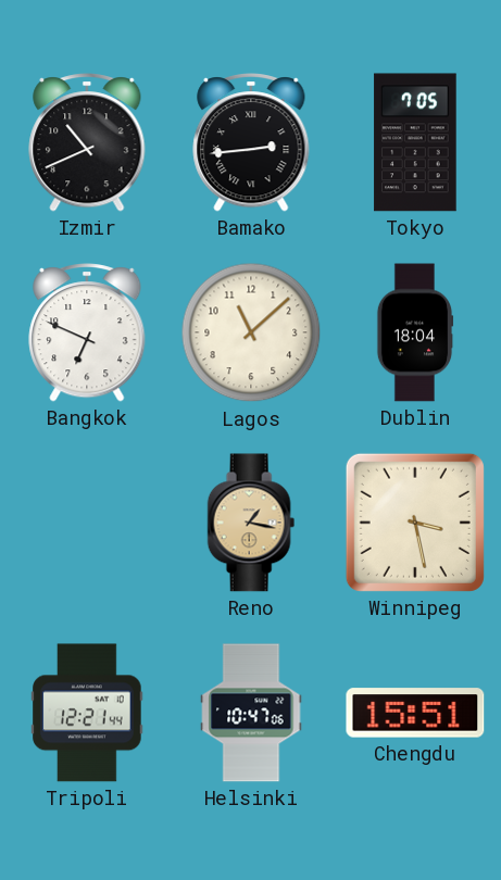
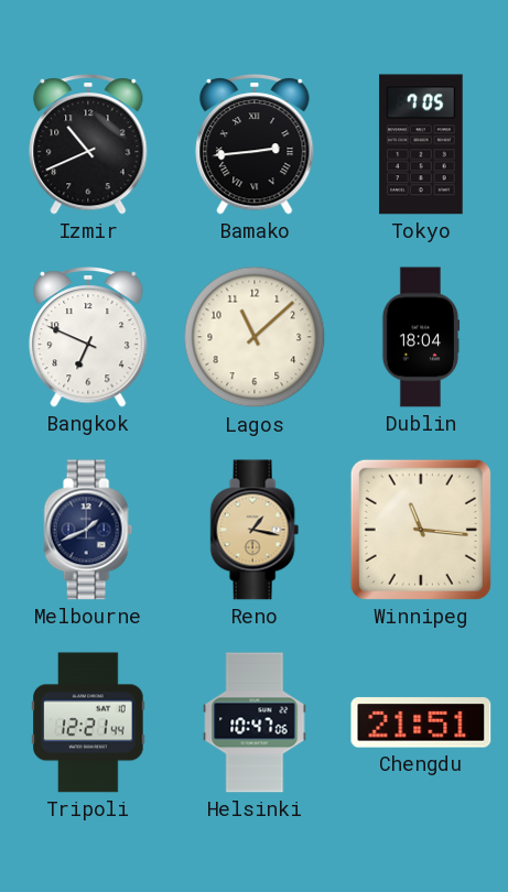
Melbourne: none -> 1:41
Winnipeg: 3:28 -> 11:16
Chengdu: 15:51 -> 21:51
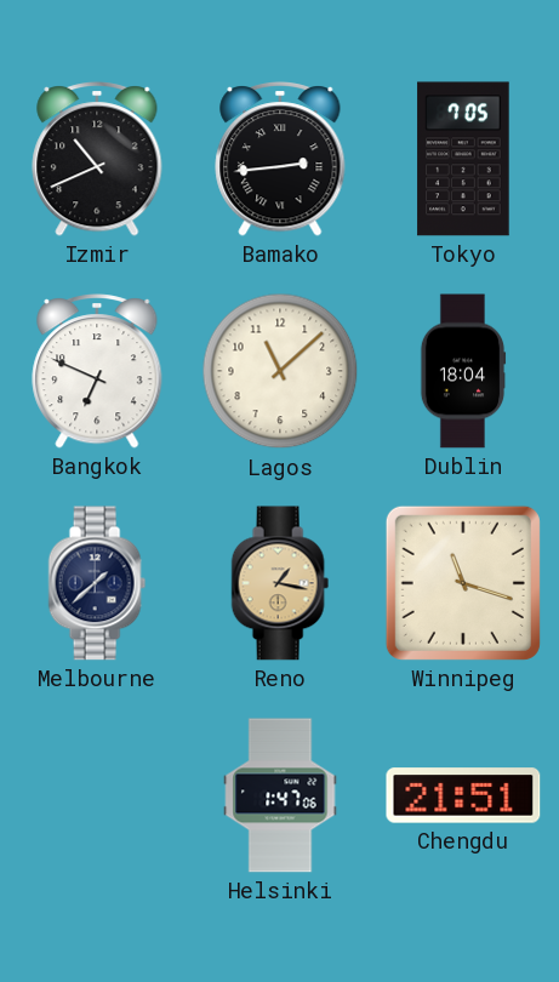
Melbourne: 1:41 -> 1:38
Winnipeg: 11:16 -> 11:18
Tripoli: 12:21 -> none
Helsinki: 10:47 -> 1:47
